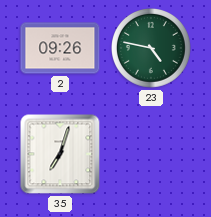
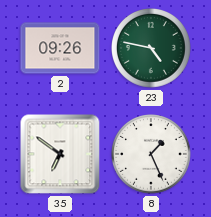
35: 7:03 -> 6:51
8: none -> 1:26
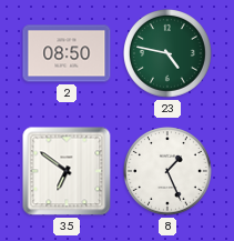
2: 09:26 -> 08:50
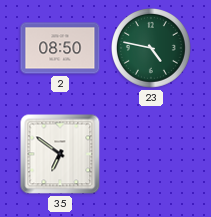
8: 1:26 -> none
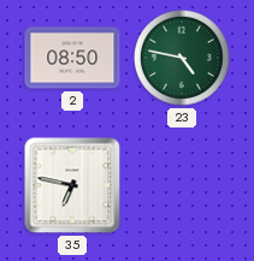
35: 6:51 -> 6:47
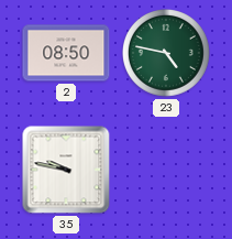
35: 6:47 -> 9:47
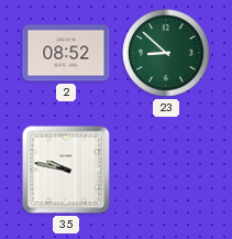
2: 08:50 -> 08:52
23: 4:47 -> 8:52
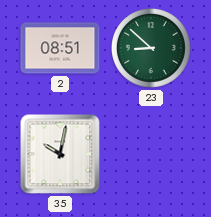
2: 08:52 -> 08:51
35: 9:47 -> 10:02
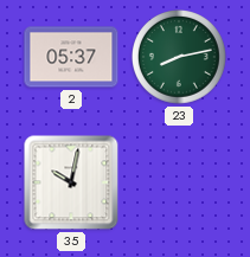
2: 08:51 -> 05:37
23: 8:52 -> 8:13
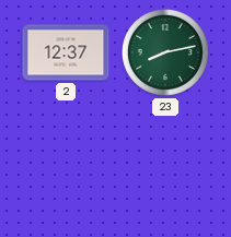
2: 05:37 -> 12:37
35: 10:02 -> none
